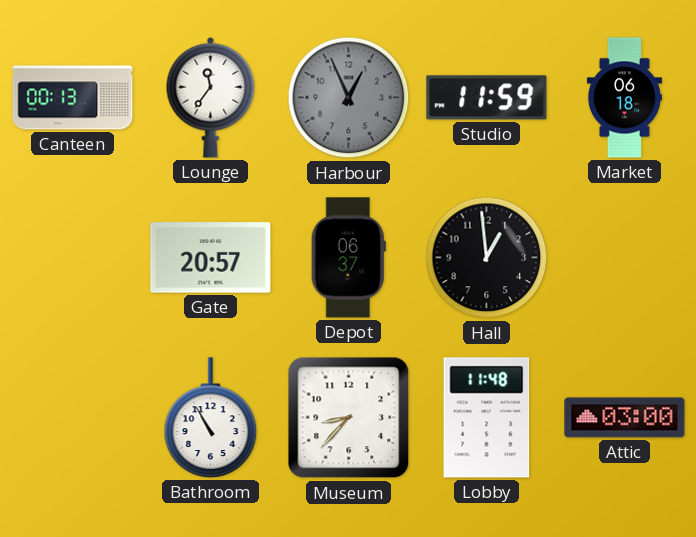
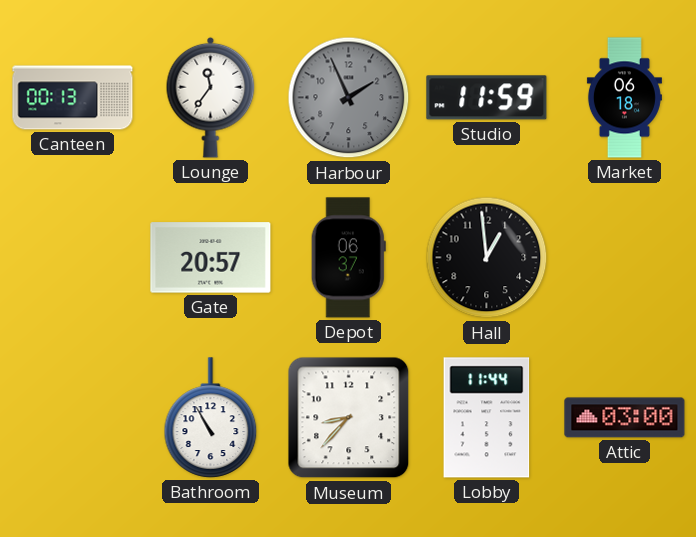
Harbour: 12:56 -> 1:56
Lobby: 11:48 -> 11:44
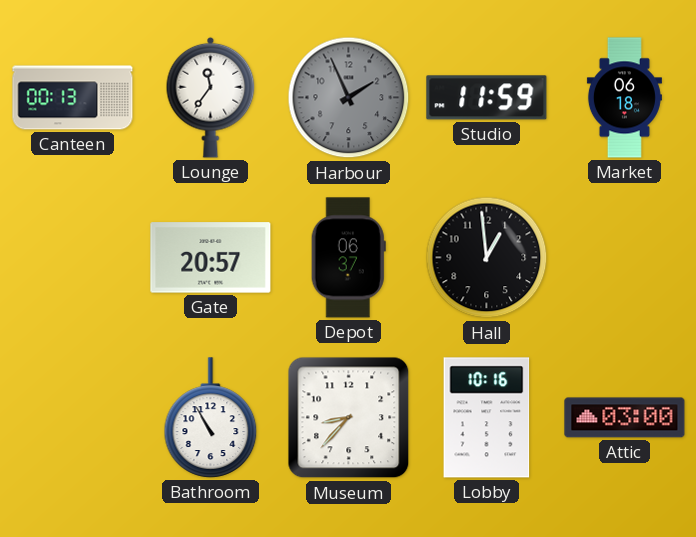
Lobby: 11:44 -> 10:16
